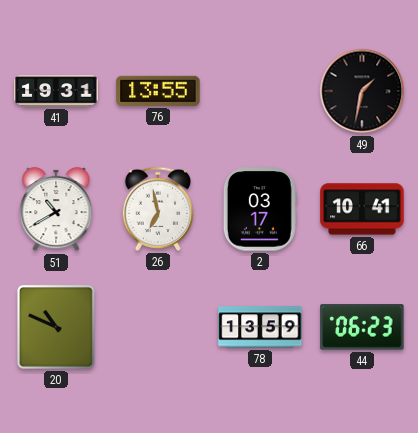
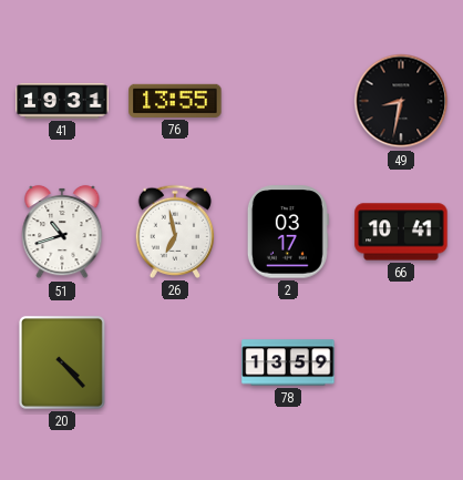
49: 1:32 -> 8:32
51: 10:40 -> 10:42
20: 10:49 -> 4:23
44: 06:23 -> none
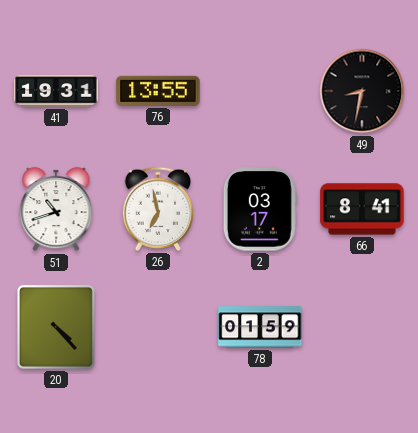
66: 10:41 -> 8:41
78: 13:59 -> 01:59
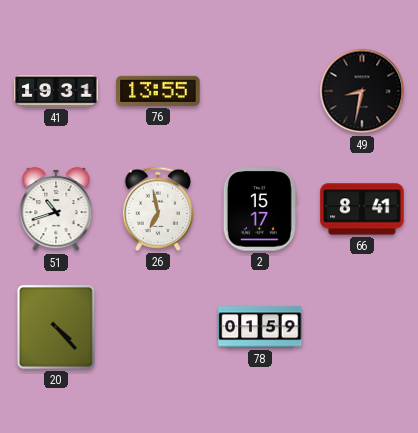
2: 03:17 -> 15:17
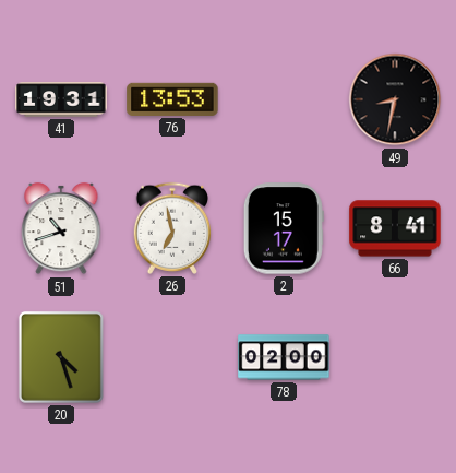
76: 13:55 -> 13:53
20: 4:23 -> 4:27
78: 01:59 -> 02:00
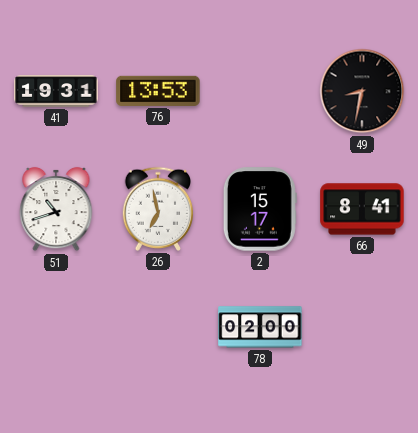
20: 4:27 -> none
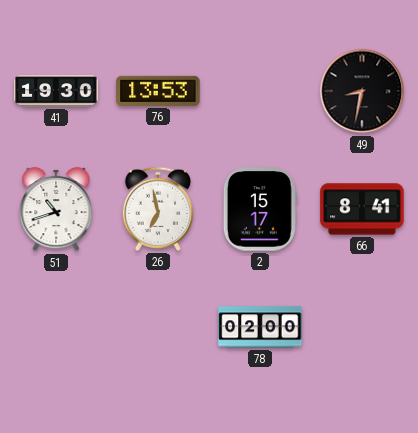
41: 19:31 -> 19:30
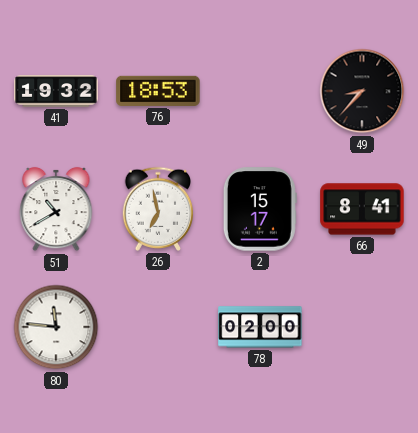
41: 19:30 -> 19:32
76: 13:53 -> 18:53
49: 8:32 -> 8:37
51: 10:42 -> 10:40
80: none -> 11:46
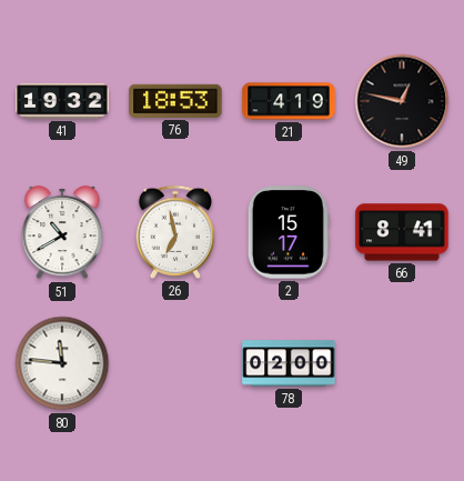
21: none -> 4:19
49: 8:37 -> 12:47
